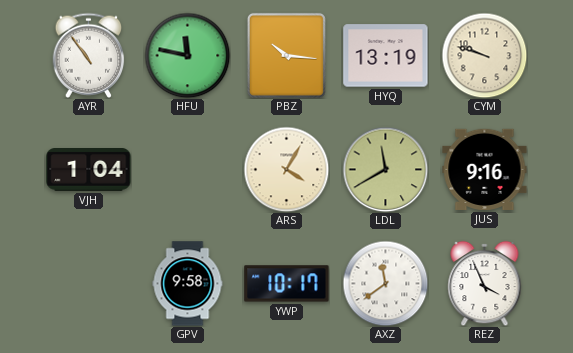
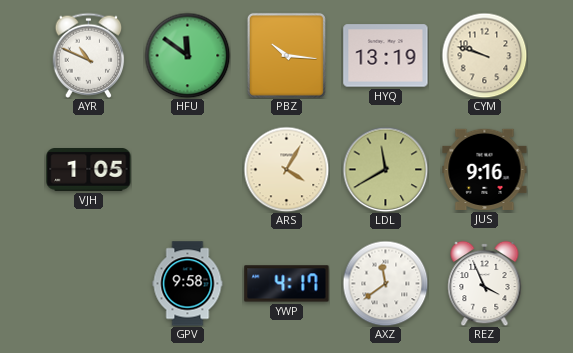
AYR: 10:54 -> 10:49
HFU: 11:47 -> 11:51
VJH: 1:04 -> 1:05
YWP: 10:17 -> 4:17
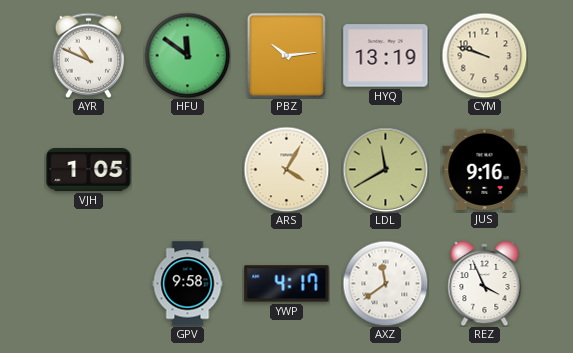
PBZ: 10:16 -> 10:14
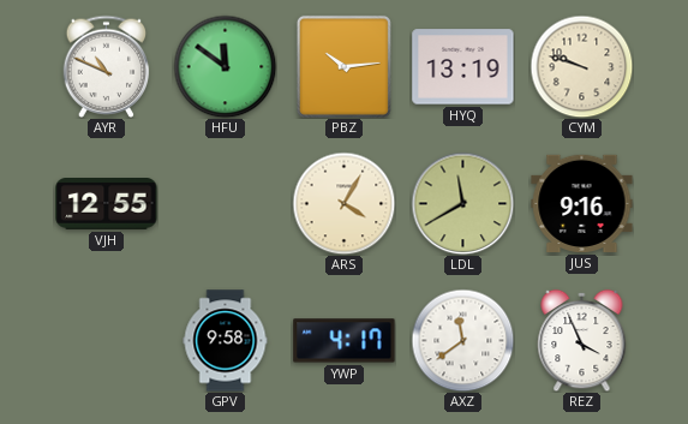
VJH: 1:05 -> 12:55
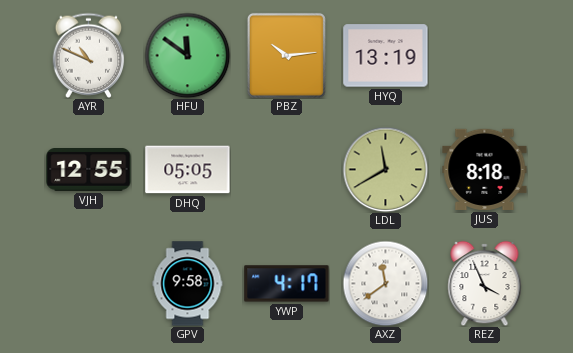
CYM: 9:48 -> none
DHQ: none -> 05:05
ARS: 4:05 -> none
JUS: 9:16 -> 8:18
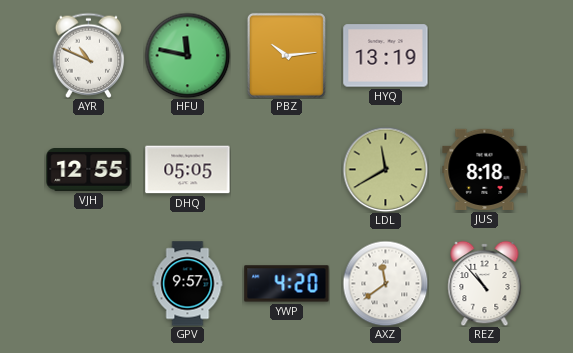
HFU: 11:51 -> 11:47
GPV: 9:58 -> 9:57
YWP: 4:17 -> 4:20
REZ: 3:56 -> 10:53
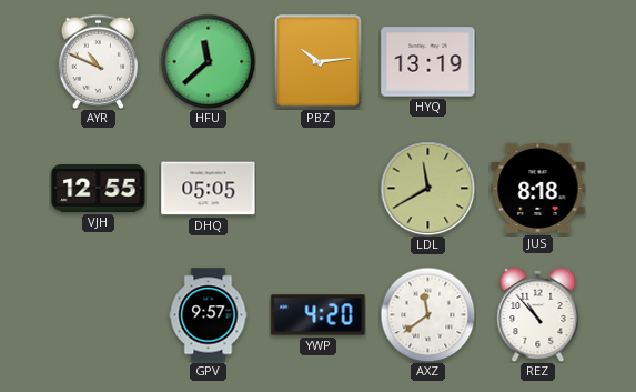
HFU: 11:47 -> 11:38
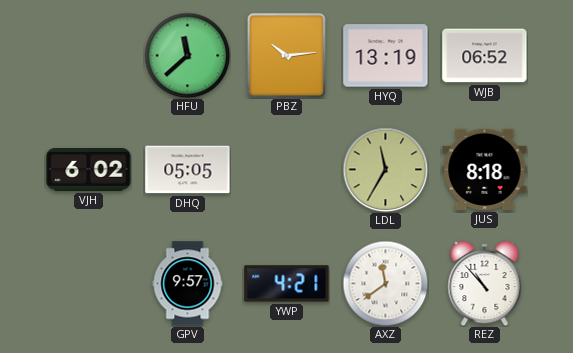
AYR: 10:49 -> none
WJB: none -> 06:52
VJH: 12:55 -> 6:02
LDL: 11:40 -> 11:35
YWP: 4:20 -> 4:21
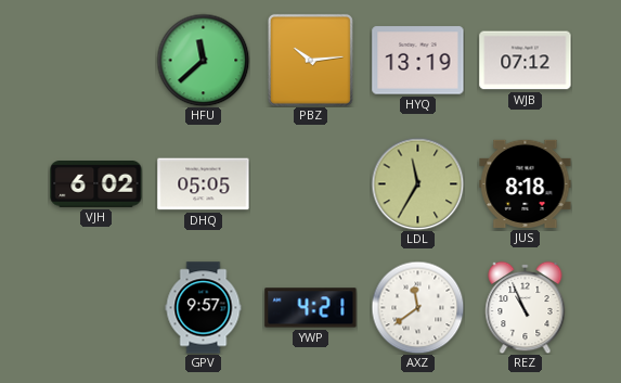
WJB: 06:52 -> 07:12
REZ: 10:53 -> 10:56
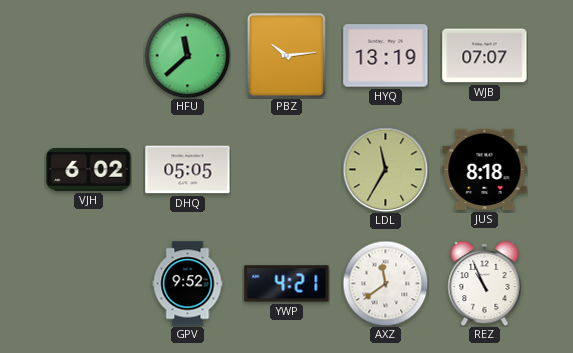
WJB: 07:12 -> 07:07
GPV: 9:57 -> 9:52
